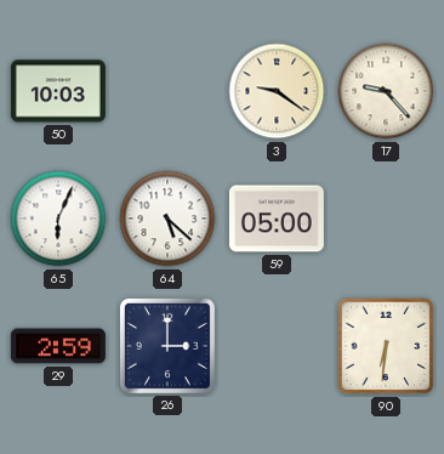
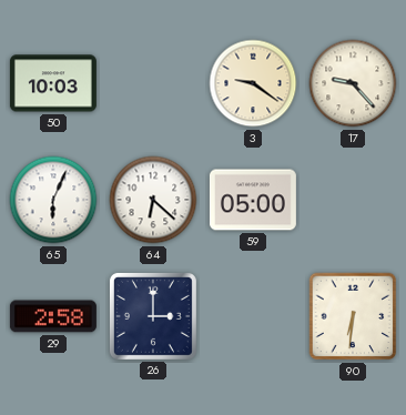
64: 5:22 -> 6:22
29: 2:59 -> 2:58
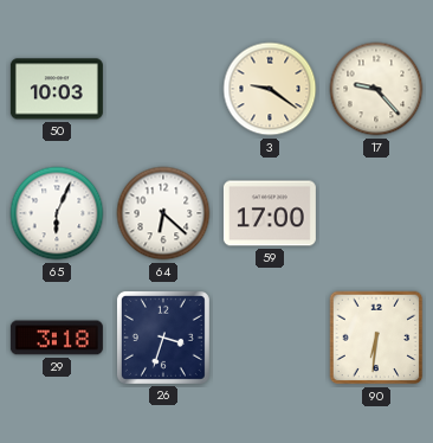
59: 05:00 -> 17:00
29: 2:58 -> 3:18
26: 3:00 -> 3:33
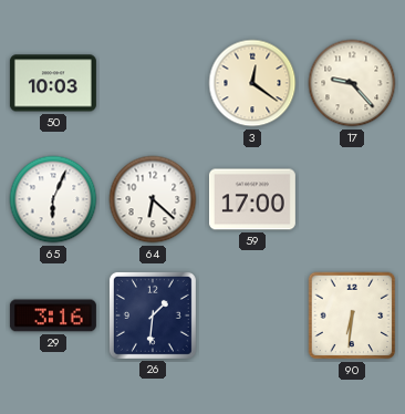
3: 9:21 -> 12:21
29: 3:18 -> 3:16
26: 3:33 -> 1:31
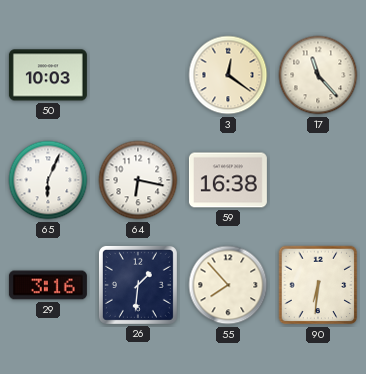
17: 9:23 -> 11:23
64: 6:22 -> 6:17
59: 17:00 -> 16:38
55: none -> 7:53
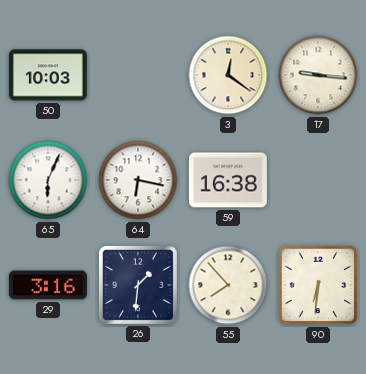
17: 11:23 -> 9:16
